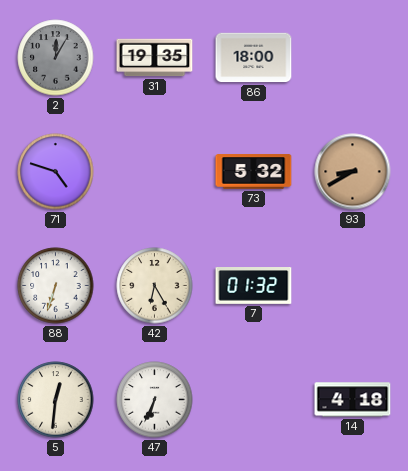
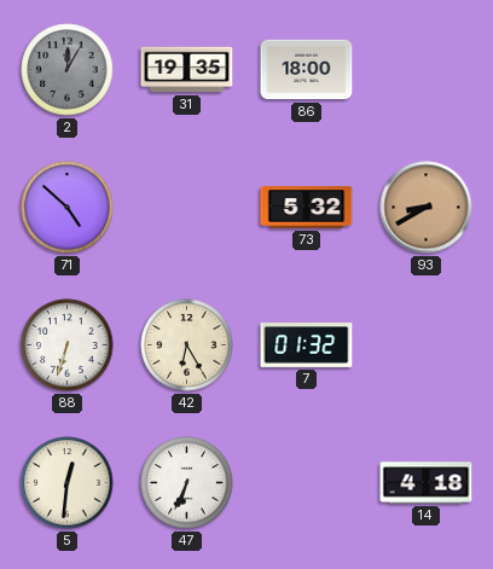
71: 4:48 -> 4:52
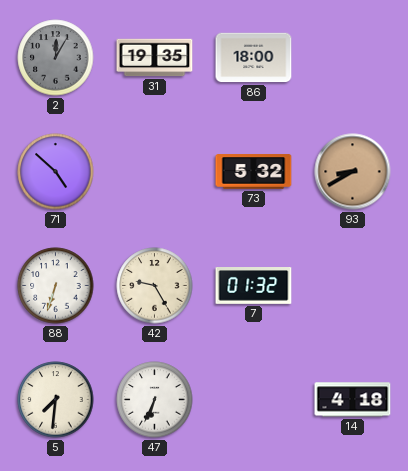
42: 6:25 -> 9:25
5: 12:31 -> 7:31
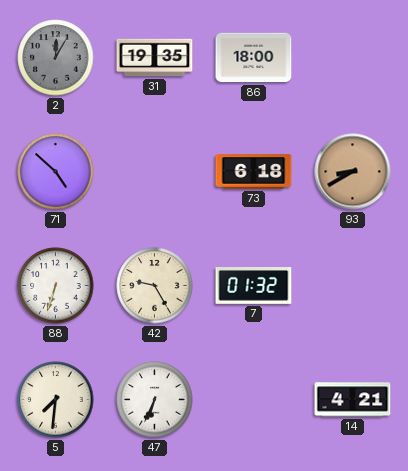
73: 5:32 -> 6:18
14: 4:18 -> 4:21
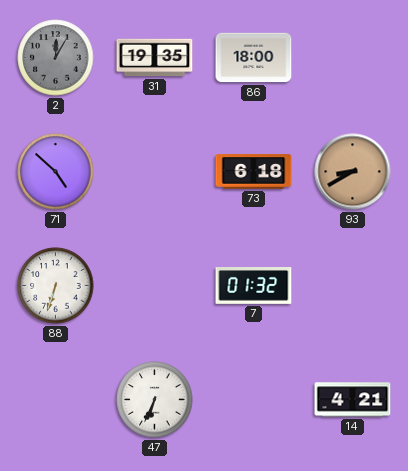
42: 9:25 -> none
5: 7:31 -> none
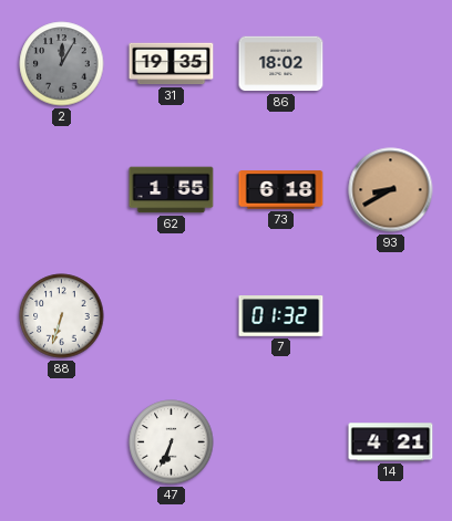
86: 18:00 -> 18:02
71: 4:52 -> none
62: none -> 1:55
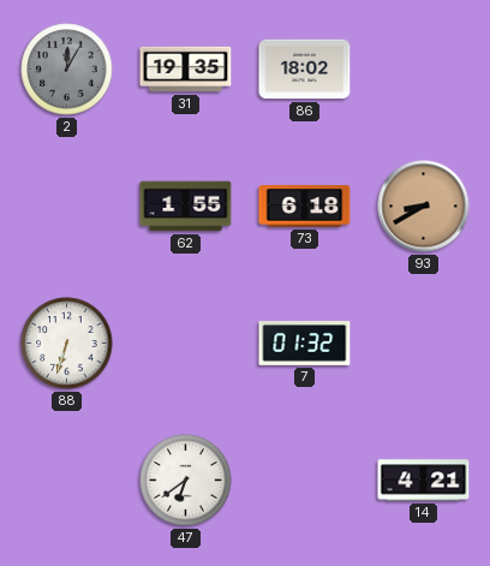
47: 6:34 -> 6:39
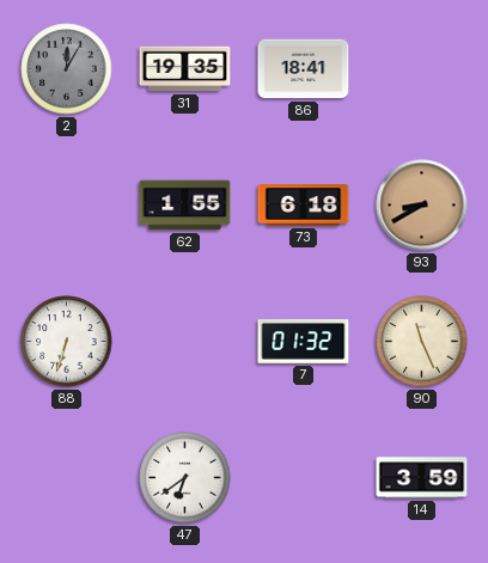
86: 18:02 -> 18:41
90: none -> 11:26
14: 4:21 -> 3:59
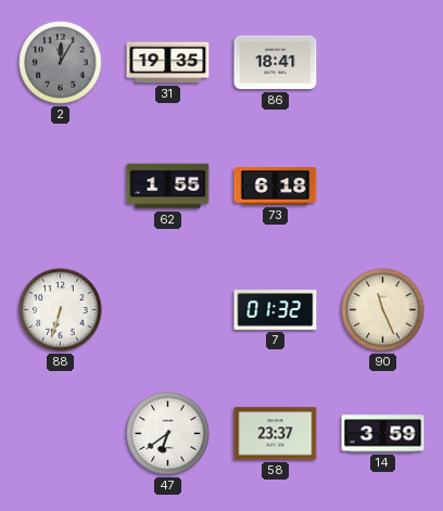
93: 8:40 -> none
58: none -> 23:37
